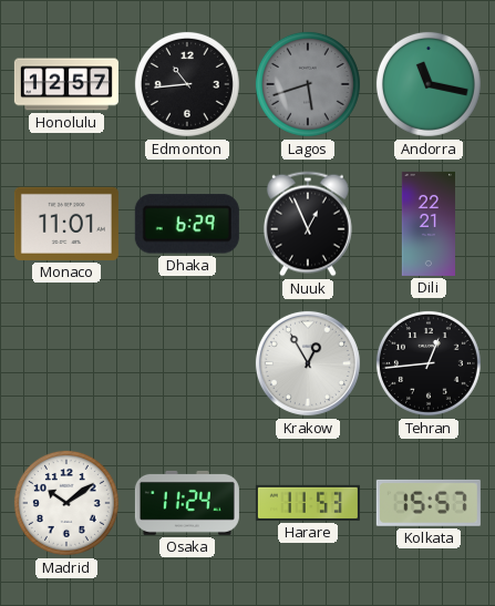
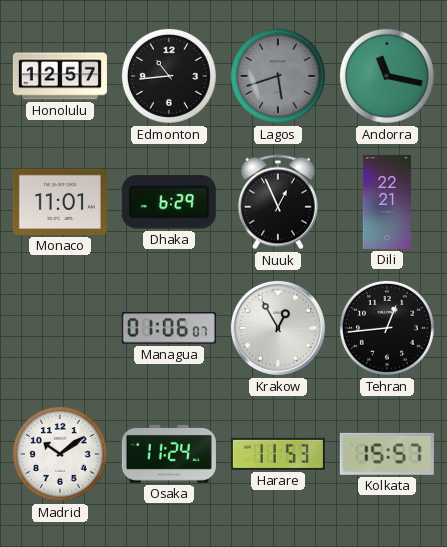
Managua: none -> 01:06
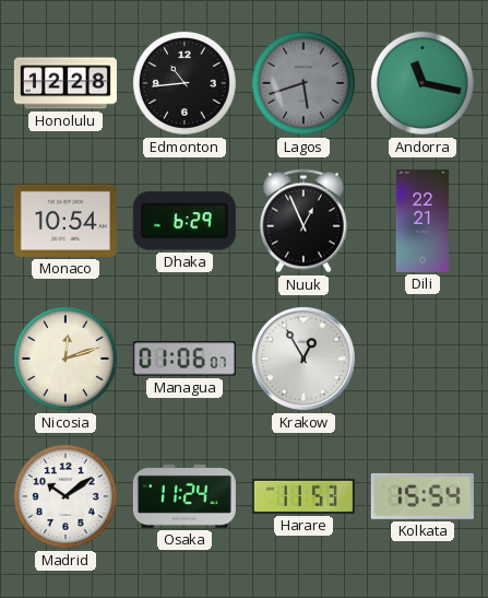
Honolulu: 12:57 -> 12:28
Monaco: 11:01 -> 10:54
Nicosia: none -> 12:12
Tehran: 12:44 -> none
Kolkata: 15:57 -> 15:54
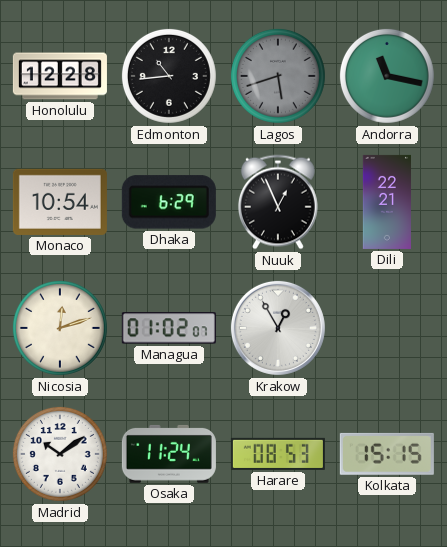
Managua: 01:06 -> 01:02
Harare: 11:53 -> 08:53
Kolkata: 15:54 -> 15:15
